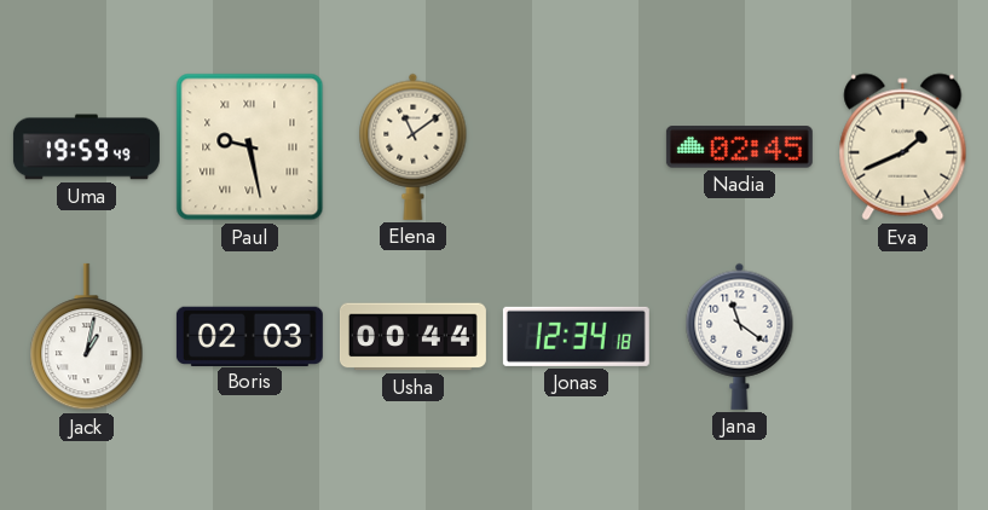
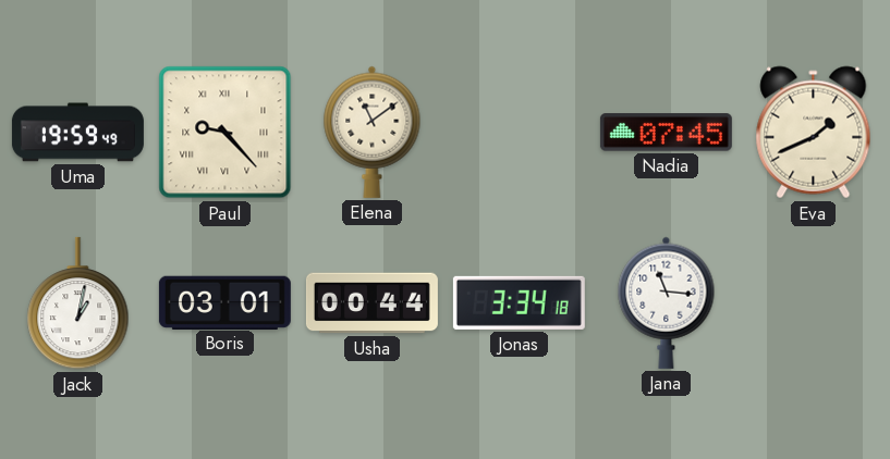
Paul: 9:28 -> 9:23
Nadia: 02:45 -> 07:45
Boris: 02:03 -> 03:01
Jonas: 12:34 -> 3:34
Jana: 11:21 -> 11:16
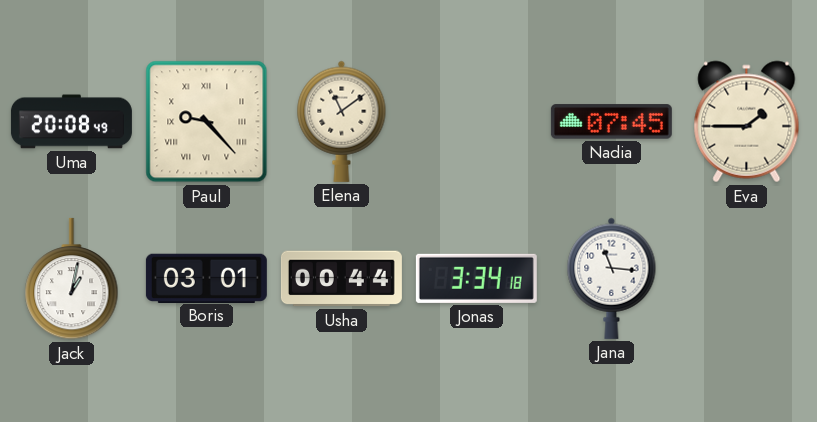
Uma: 19:59 -> 20:08
Eva: 1:41 -> 1:45
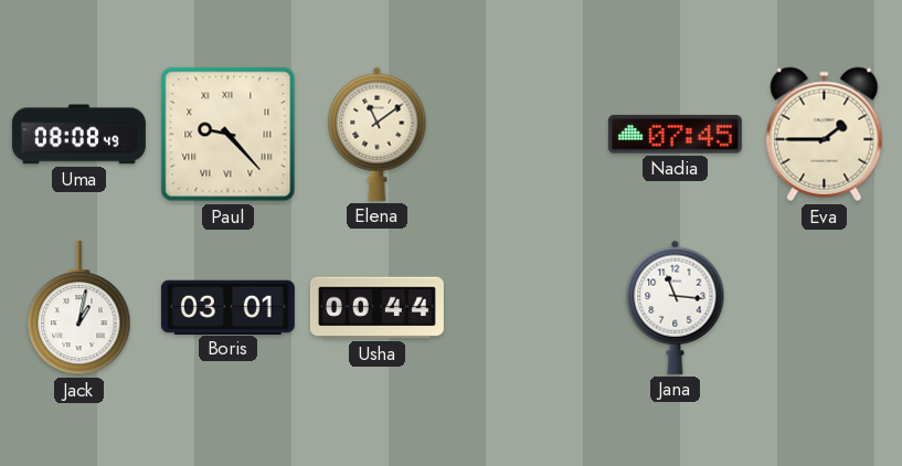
Uma: 20:08 -> 08:08
Jonas: 3:34 -> none
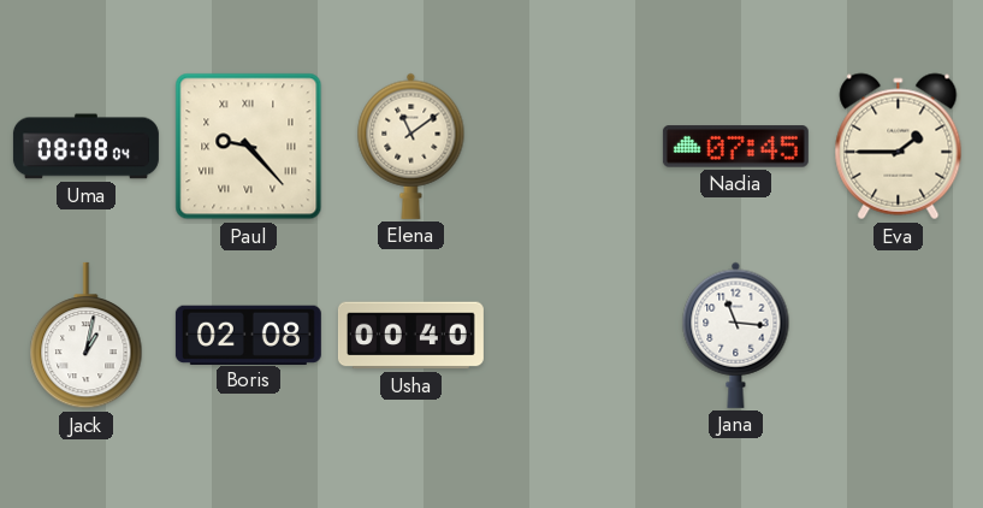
Uma: 08:08:49 -> 08:08:04
Boris: 03:01 -> 02:08
Usha: 00:44 -> 00:40
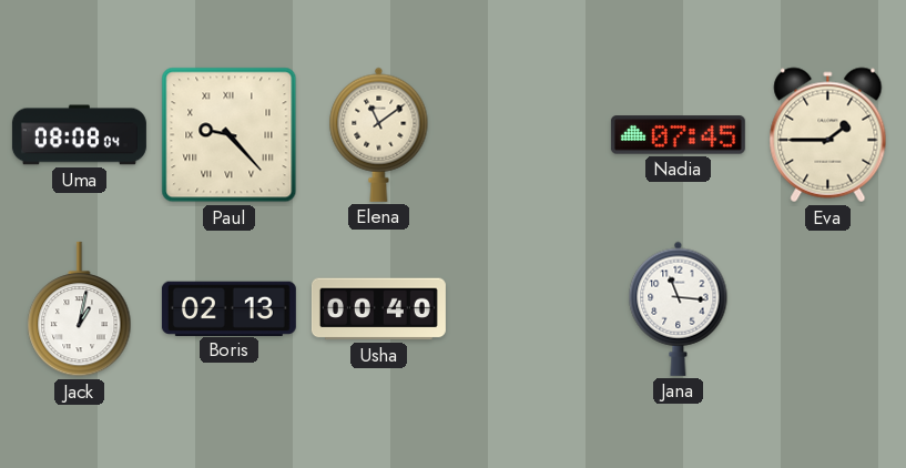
Boris: 02:08 -> 02:13
